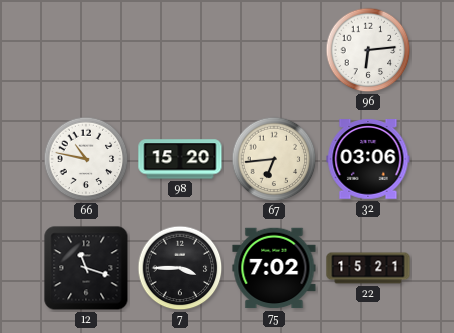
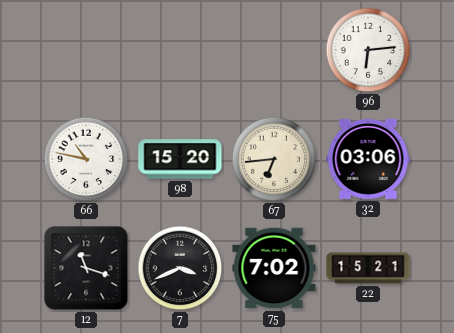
7: 3:45 -> 3:41
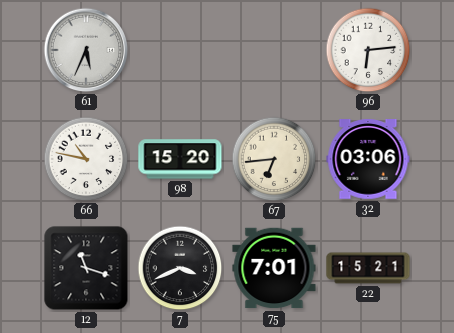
61: none -> 5:34
75: 7:02 -> 7:01
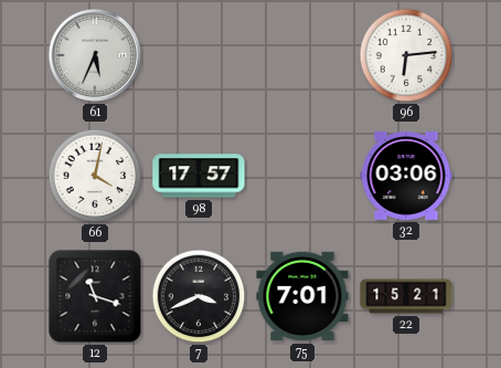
66: 10:47 -> 4:02
98: 15:20 -> 17:57
67: 6:44 -> none
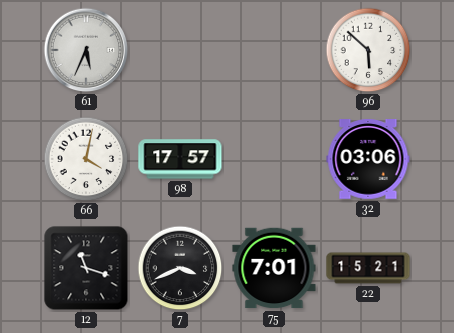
96: 6:14 -> 5:52
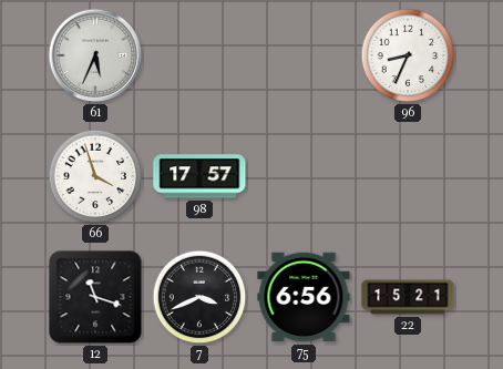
96: 5:52 -> 8:34
66: 4:02 -> 3:57
32: 03:06 -> none
75: 7:01 -> 6:56
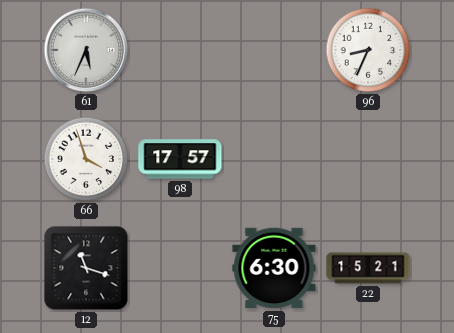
7: 3:41 -> none
75: 6:56 -> 6:30
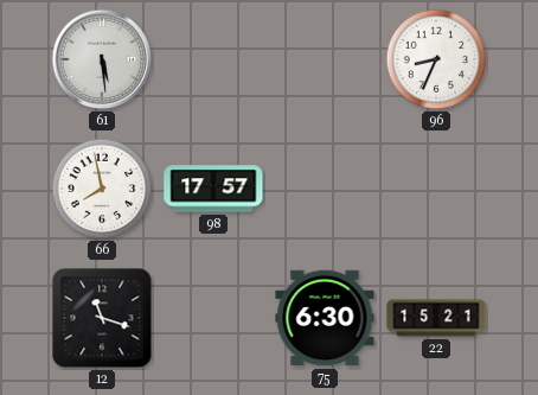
61: 5:34 -> 5:29
66: 3:57 -> 7:58
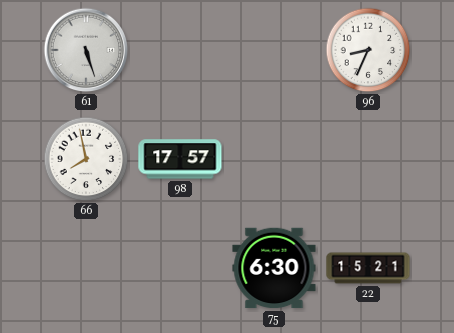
61: 5:29 -> 5:27
12: 11:18 -> none
